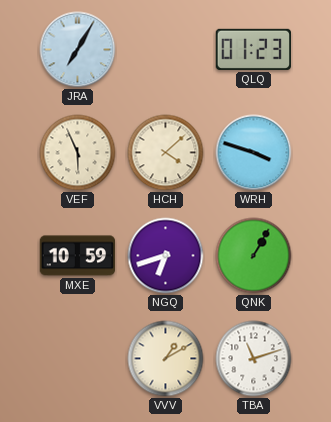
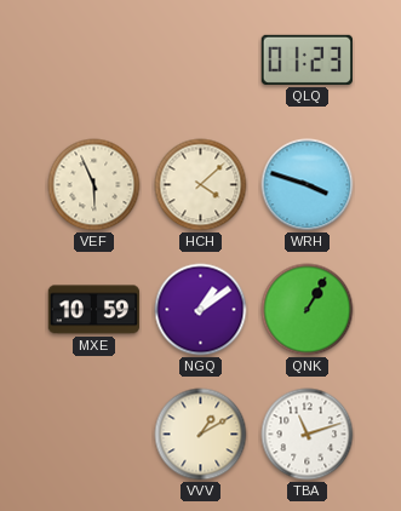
JRA: 7:05 -> none
NGQ: 6:42 -> 1:09
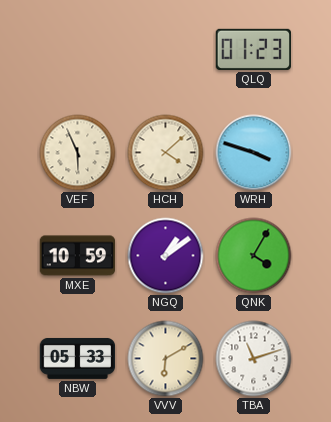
QNK: 1:05 -> 4:05
NBW: none -> 05:33
VVV: 1:10 -> 6:10
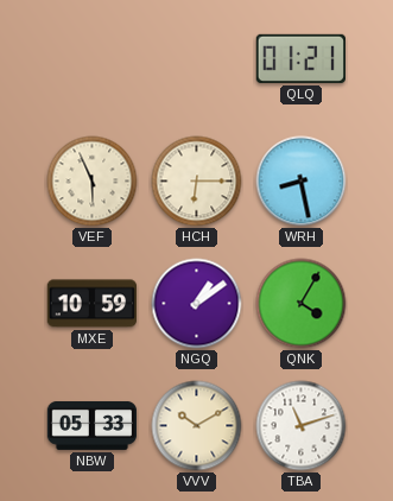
QLQ: 01:23 -> 01:21
HCH: 4:08 -> 6:15
WRH: 3:48 -> 8:28
VVV: 6:10 -> 10:10
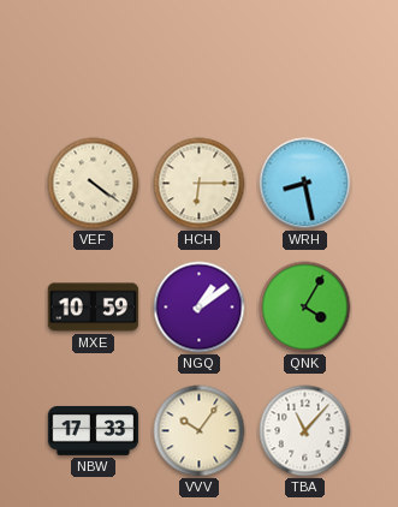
QLQ: 01:21 -> none
VEF: 5:56 -> 4:21
NBW: 05:33 -> 17:33
VVV: 10:10 -> 10:06
TBA: 11:12 -> 11:07
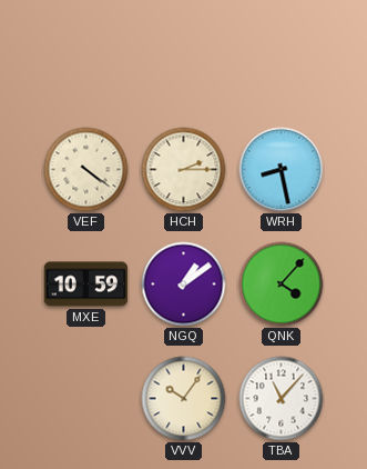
HCH: 6:15 -> 2:15
QNK: 4:05 -> 4:07
NBW: 17:33 -> none
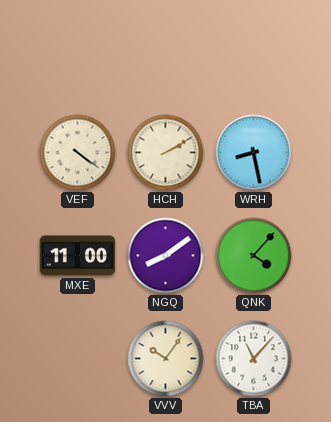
HCH: 2:15 -> 2:10
MXE: 10:59 -> 11:00
NGQ: 1:09 -> 8:09
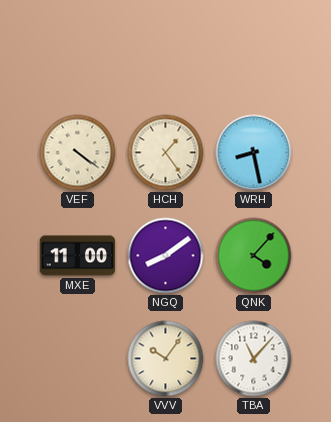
HCH: 2:10 -> 1:24
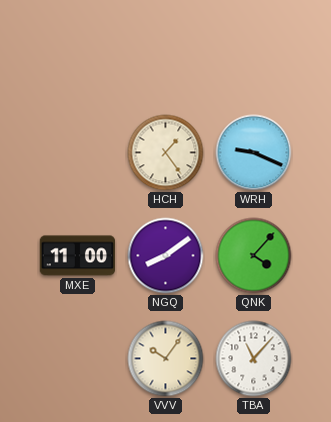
VEF: 4:21 -> none
WRH: 8:28 -> 9:19
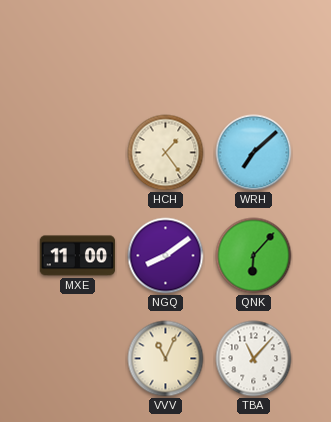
WRH: 9:19 -> 7:08
QNK: 4:07 -> 6:07
VVV: 10:06 -> 11:04
